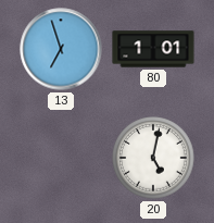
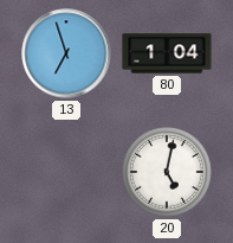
80: 1:01 -> 1:04
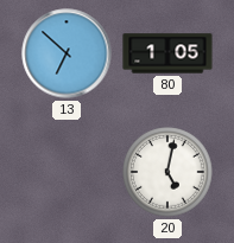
13: 6:57 -> 6:52
80: 1:04 -> 1:05
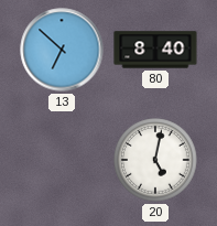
80: 1:05 -> 8:40
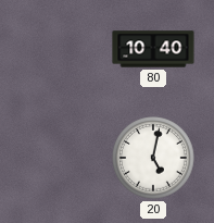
13: 6:52 -> none
80: 8:40 -> 10:40
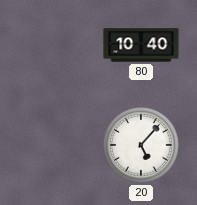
20: 5:02 -> 5:07
